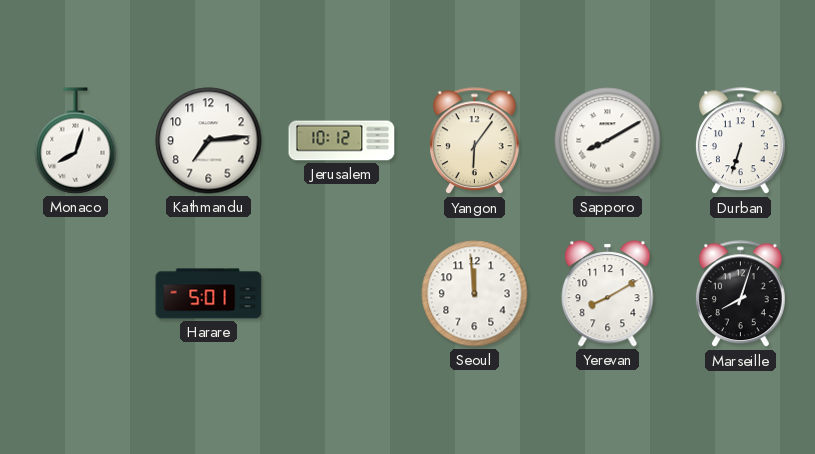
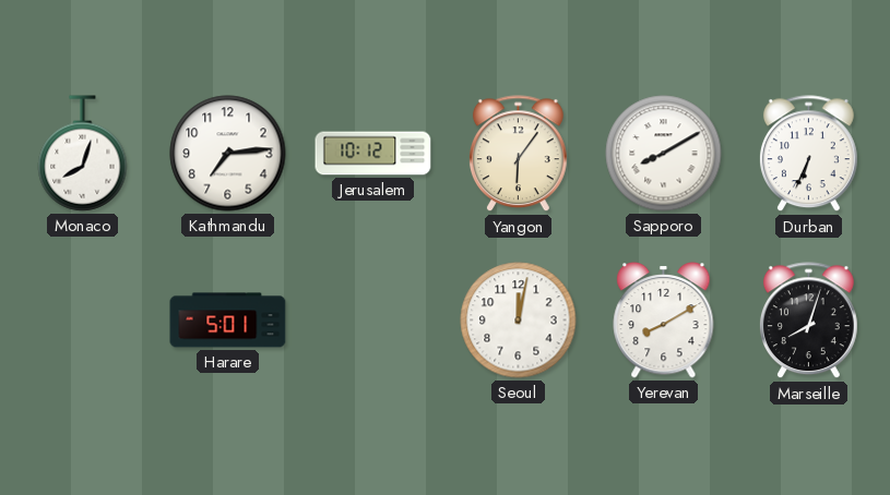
Durban: 6:33 -> 6:34
Seoul: 11:59 -> 12:02
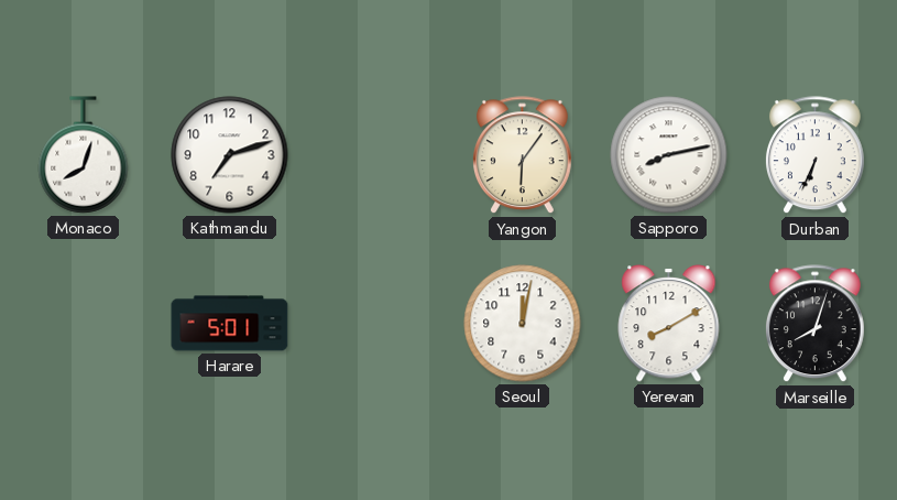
Kathmandu: 7:14 -> 7:12
Jerusalem: 10:12 -> none
Sapporo: 8:10 -> 8:13
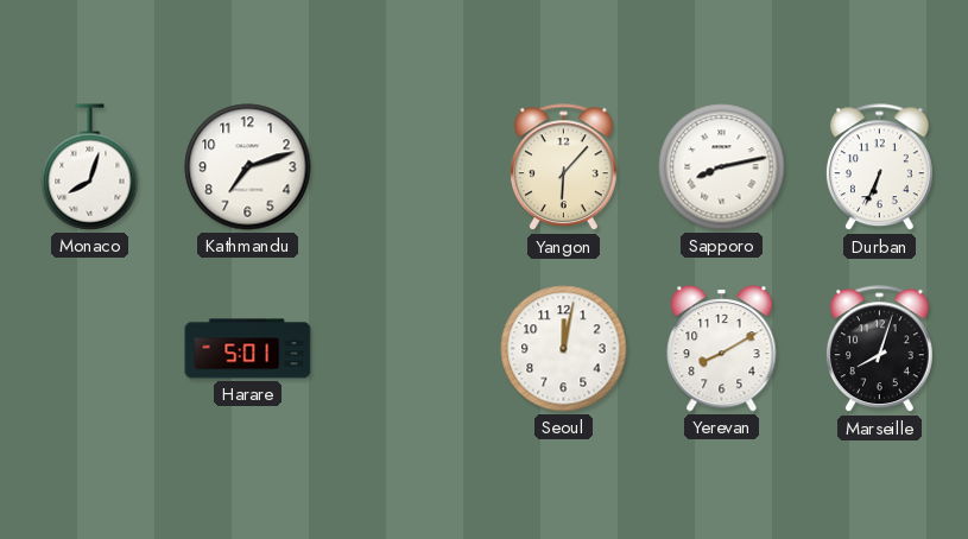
Yangon: 6:06 -> 6:07
